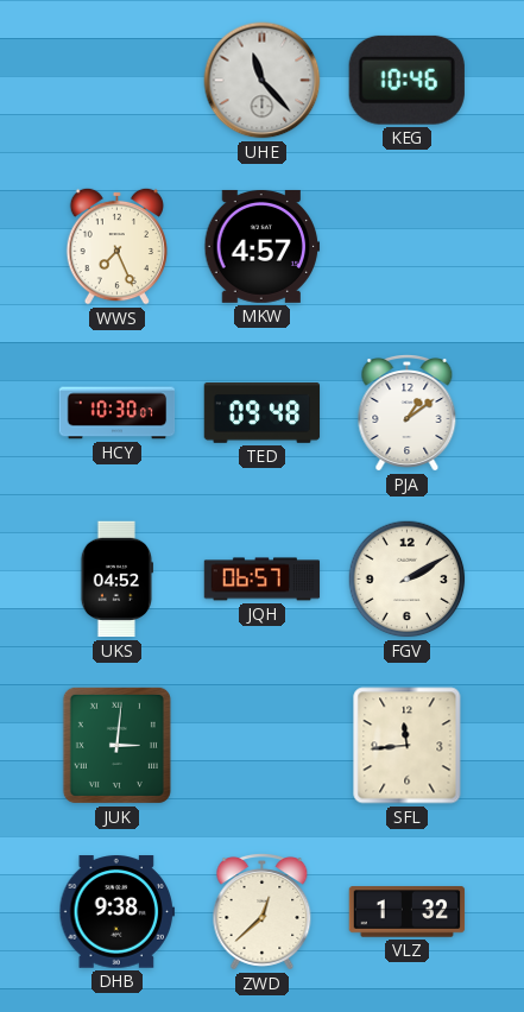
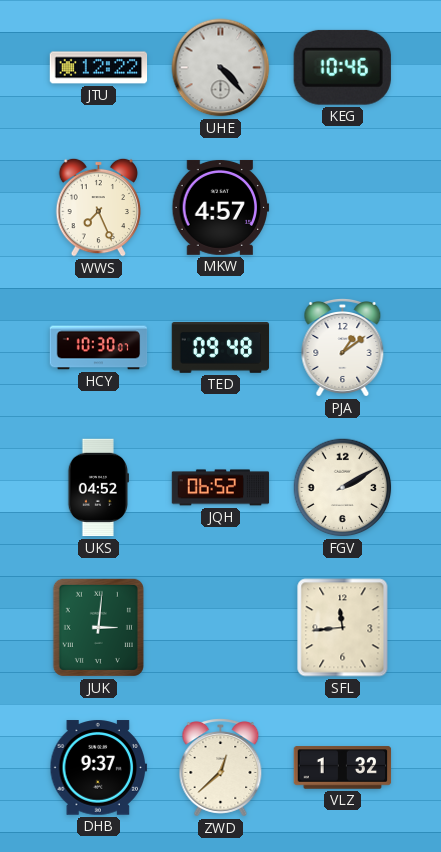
JTU: none -> 12:22
UHE: 11:23 -> 4:23
JQH: 06:57 -> 06:52
DHB: 9:38 -> 9:37
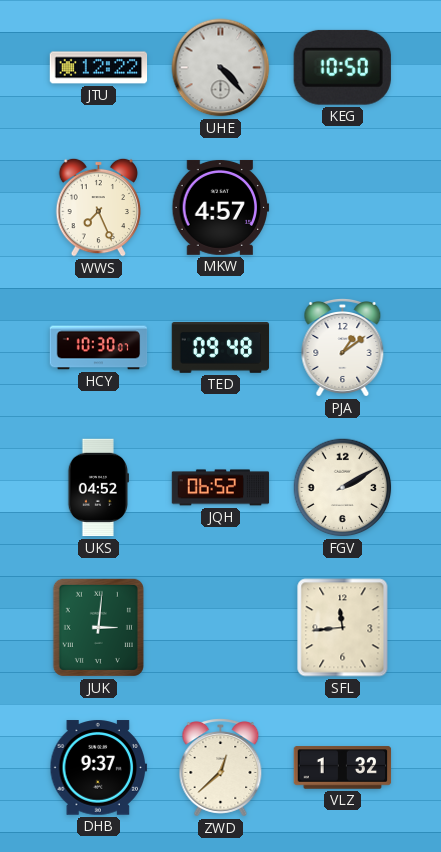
KEG: 10:46 -> 10:50
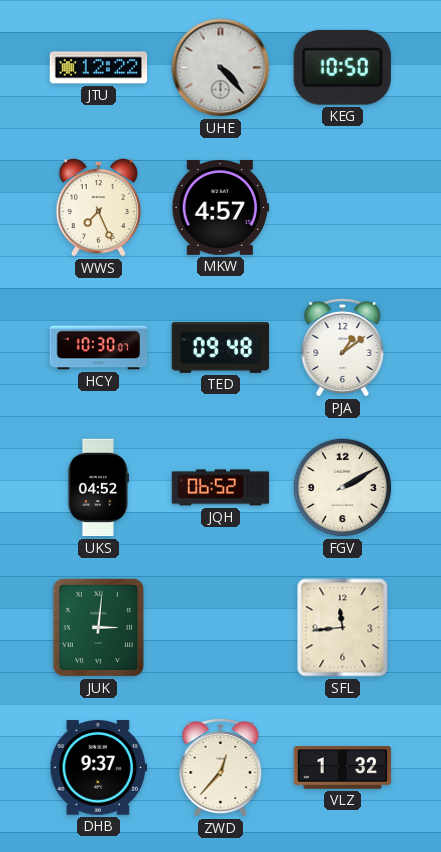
ZWD: 12:38 -> 12:37
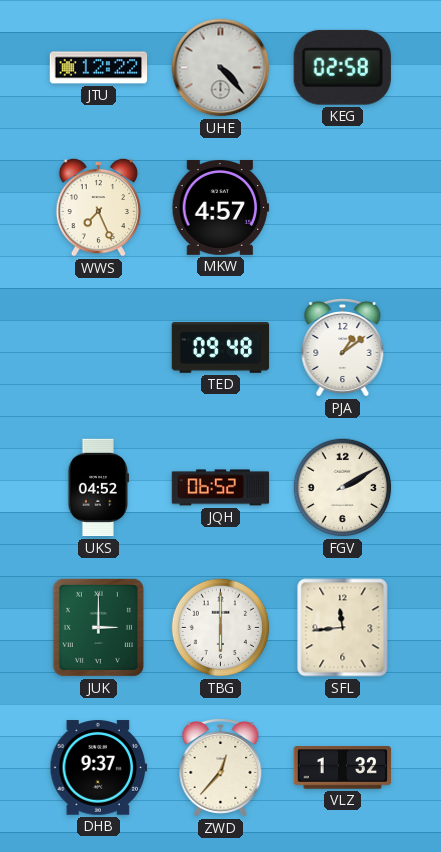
KEG: 10:50 -> 02:58
HCY: 10:30 -> none
JUK: 3:01 -> 3:00
TBG: none -> 6:00
